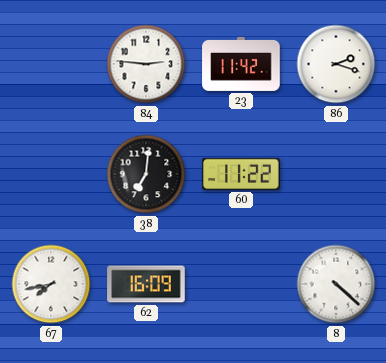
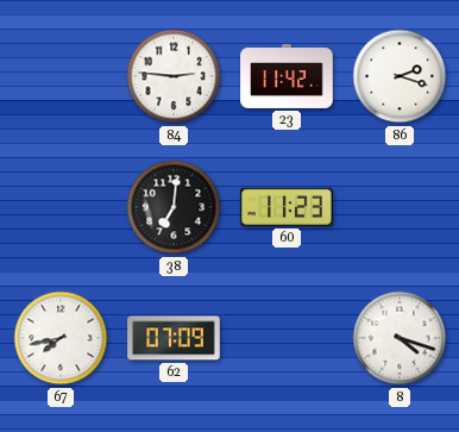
60: 11:22 -> 11:23
62: 16:09 -> 07:09
8: 4:22 -> 4:18
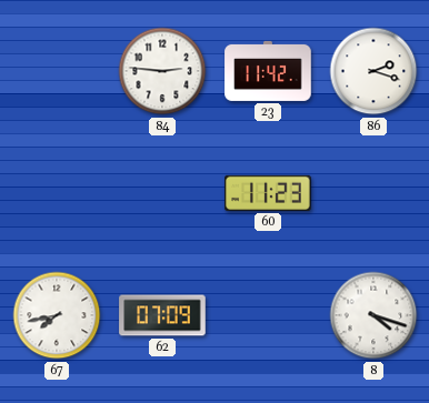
38: 7:01 -> none
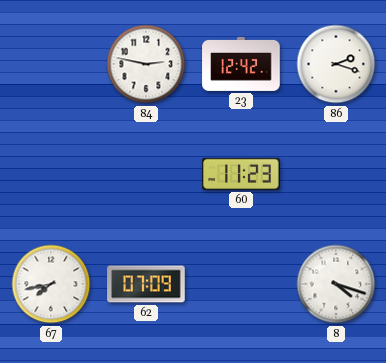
84: 2:46 -> 2:47
23: 11:42 -> 12:42
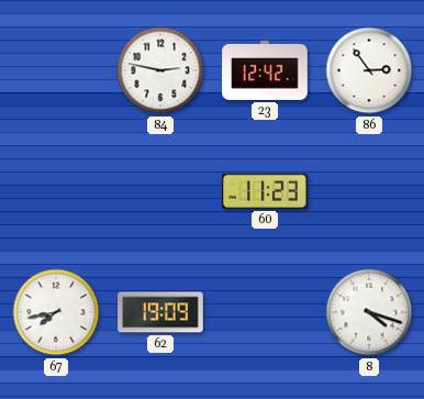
86: 2:18 -> 2:54
62: 07:09 -> 19:09
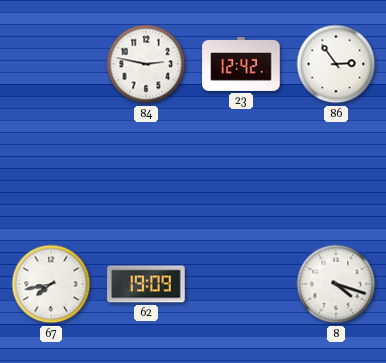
60: 11:23 -> none
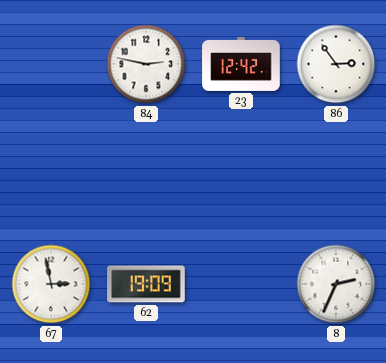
67: 7:43 -> 2:58
8: 4:18 -> 2:34
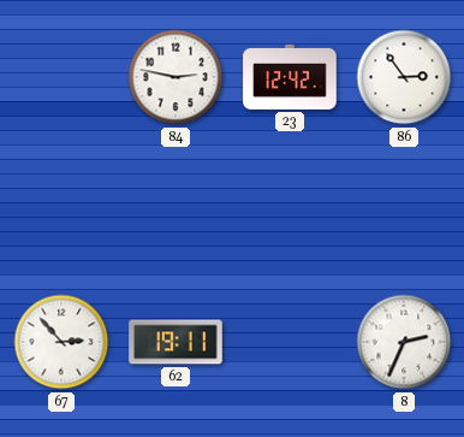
67: 2:58 -> 2:53
62: 19:09 -> 19:11
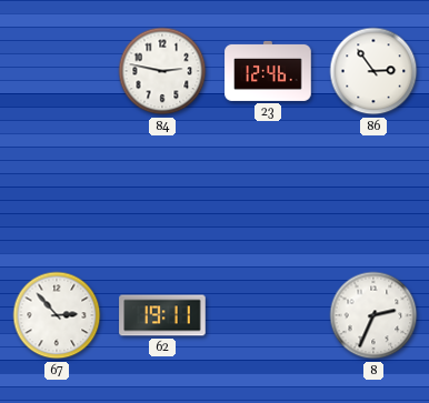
23: 12:42 -> 12:46
